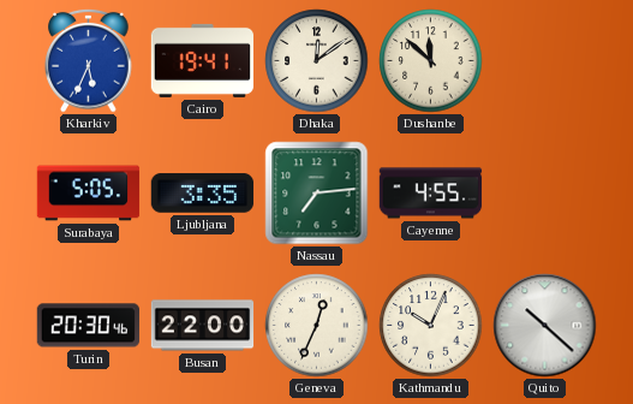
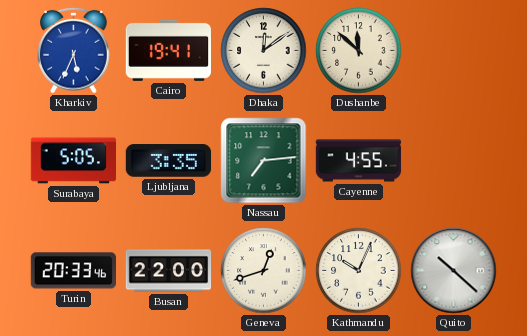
Turin: 20:30 -> 20:33
Geneva: 12:34 -> 12:42
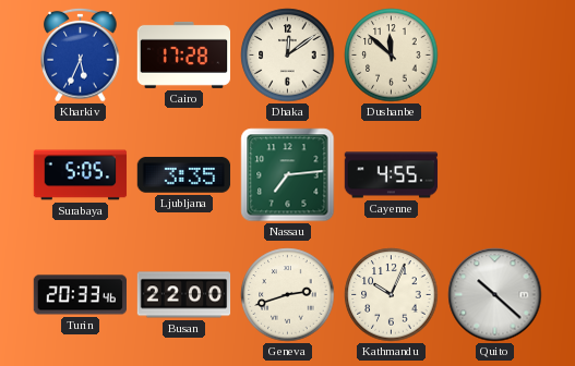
Cairo: 19:41 -> 17:28
Geneva: 12:42 -> 2:42
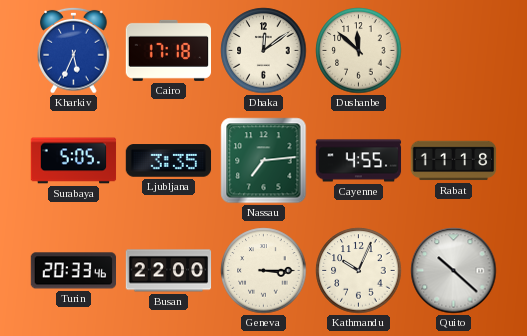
Cairo: 17:28 -> 17:18
Rabat: none -> 11:18
Geneva: 2:42 -> 3:15
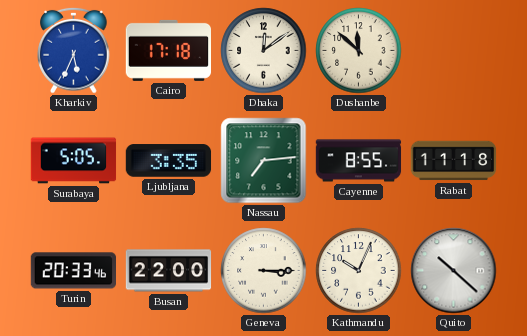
Cayenne: 4:55 -> 8:55
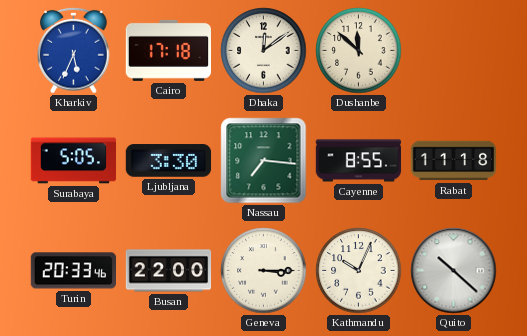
Ljubljana: 3:35 -> 3:30
Nassau: 7:14 -> 7:16
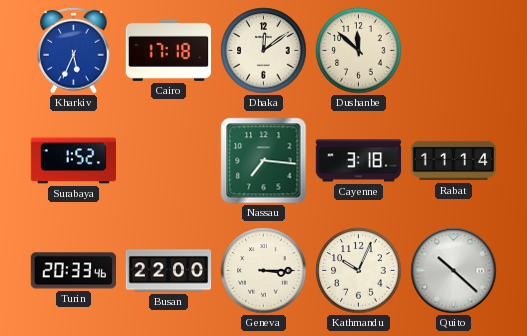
Surabaya: 5:05 -> 1:52
Ljubljana: 3:30 -> none
Cayenne: 8:55 -> 3:18
Rabat: 11:18 -> 11:14
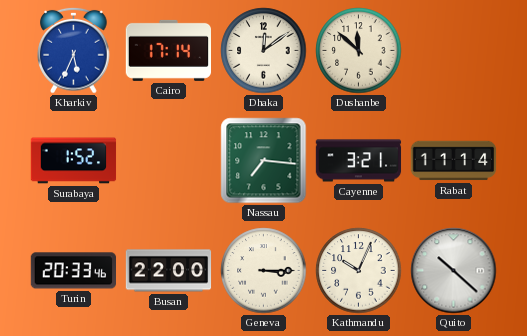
Cairo: 17:18 -> 17:14
Cayenne: 3:18 -> 3:21
